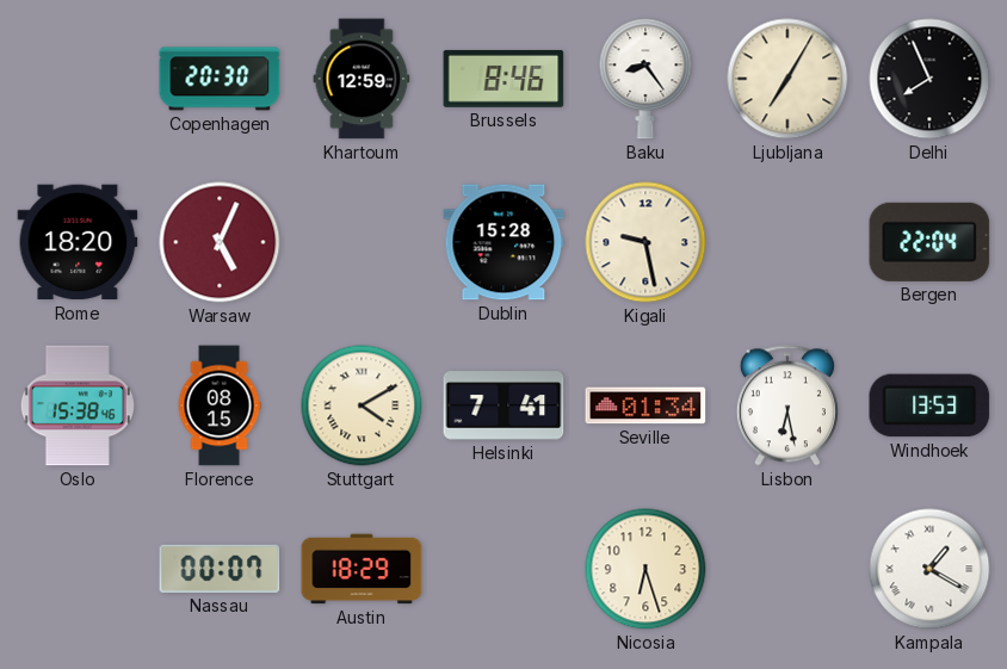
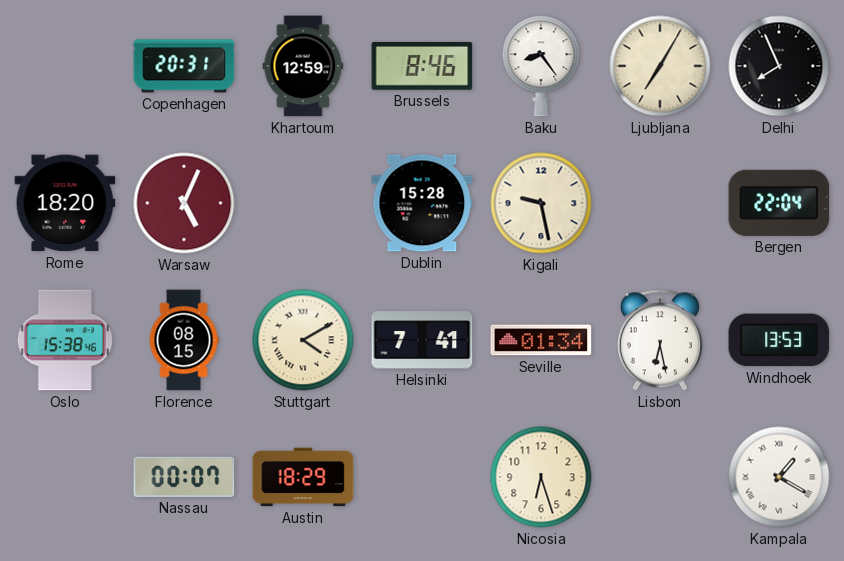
Copenhagen: 20:30 -> 20:31
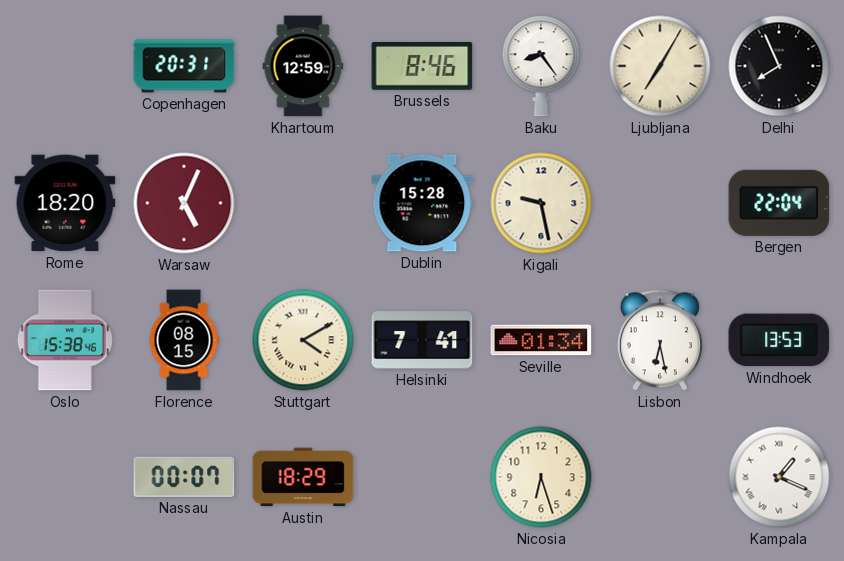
Kampala: 1:20 -> 1:19
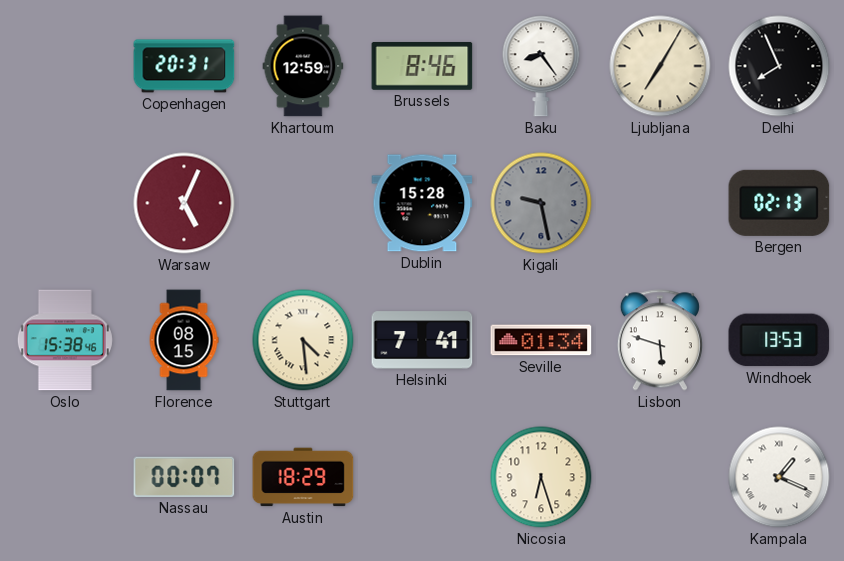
Rome: 18:20 -> none
Kigali dial: cream -> grey
Bergen: 22:04 -> 02:13
Stuttgart: 4:10 -> 4:29
Lisbon: 6:28 -> 5:48
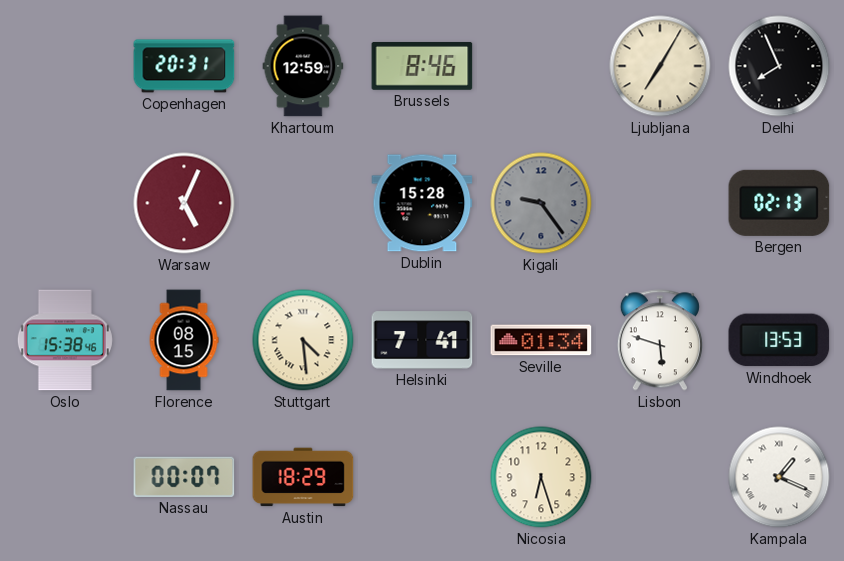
Baku: 8:24 -> none
Kigali: 9:28 -> 9:24
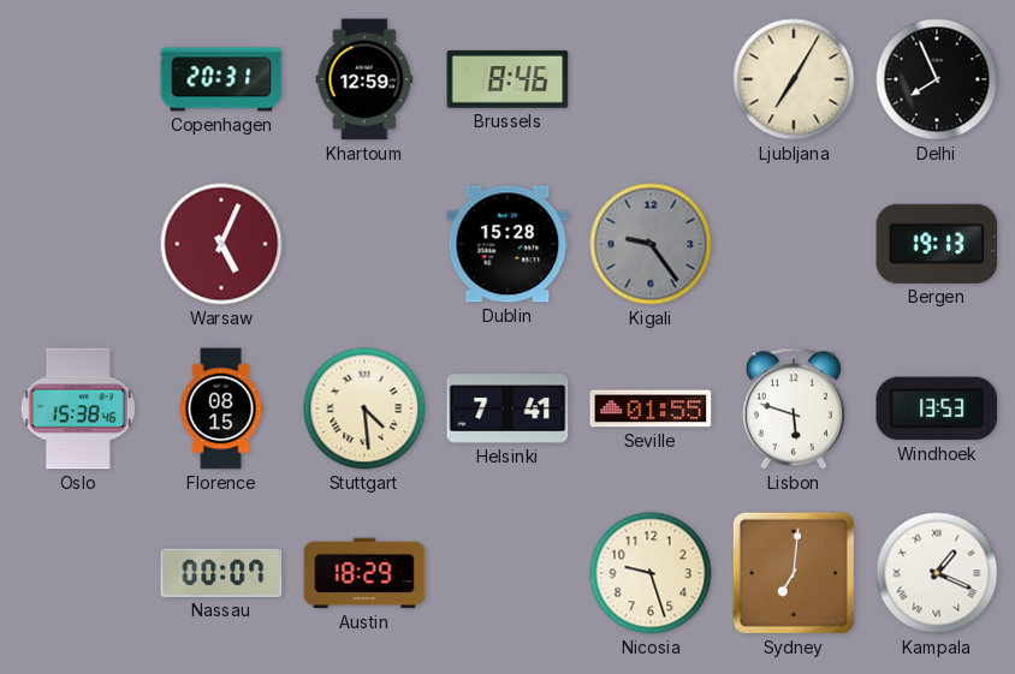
Bergen: 02:13 -> 19:13
Seville: 01:34 -> 01:55
Nicosia: 6:27 -> 9:27
Sydney: none -> 7:01
